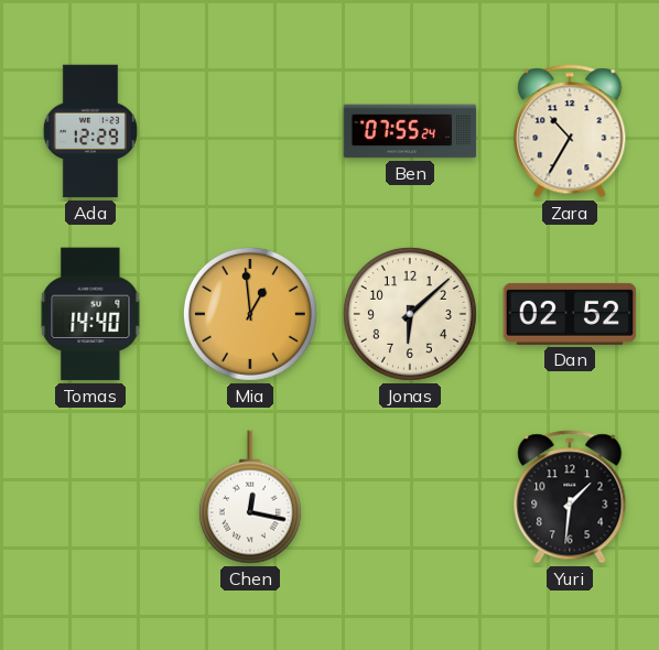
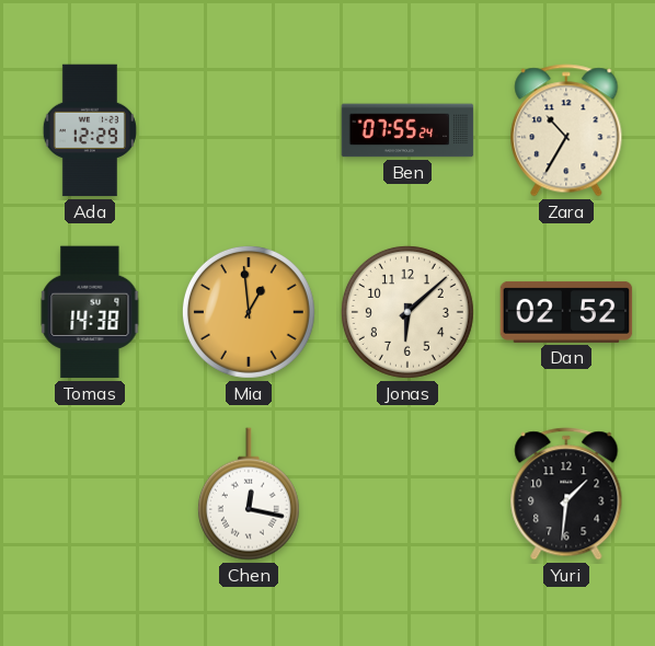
Tomas: 14:40 -> 14:38
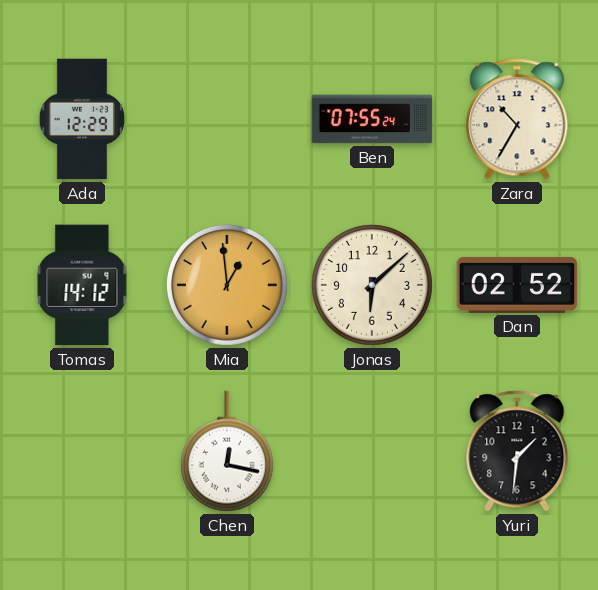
Tomas: 14:38 -> 14:12
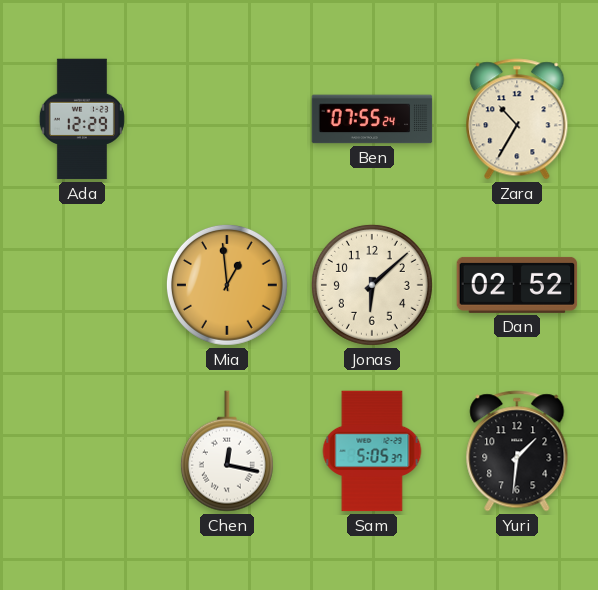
Tomas: 14:12 -> none
Sam: none -> 5:05
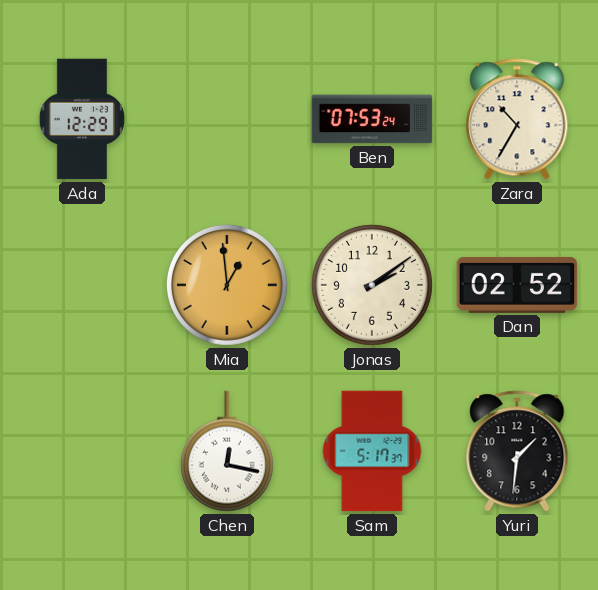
Ben: 07:55 -> 07:53
Jonas: 6:08 -> 2:09
Sam: 5:05 -> 5:17
